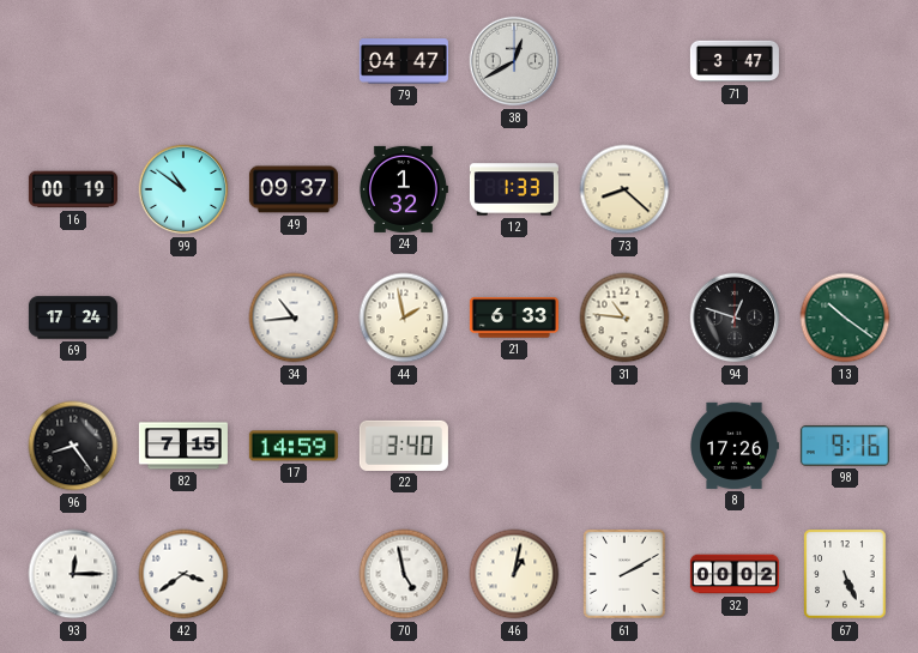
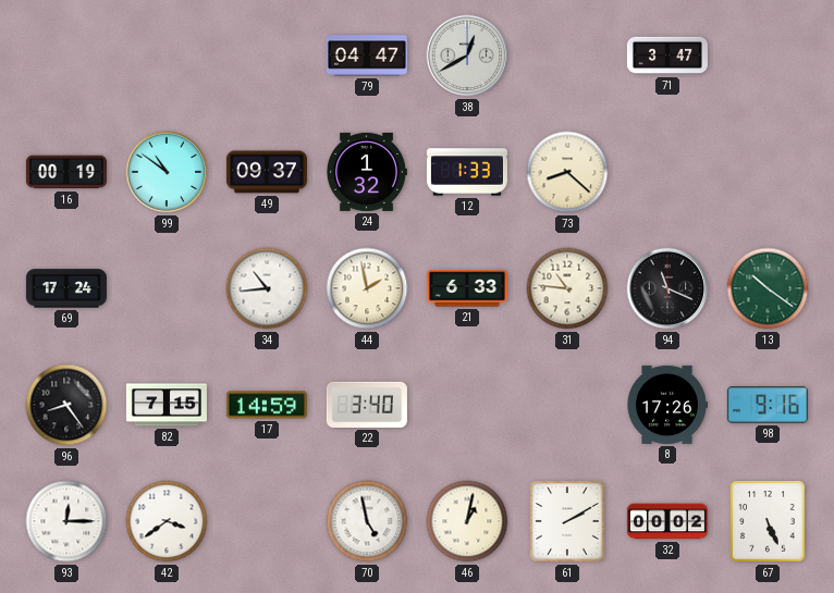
94: 12:48 -> 11:19
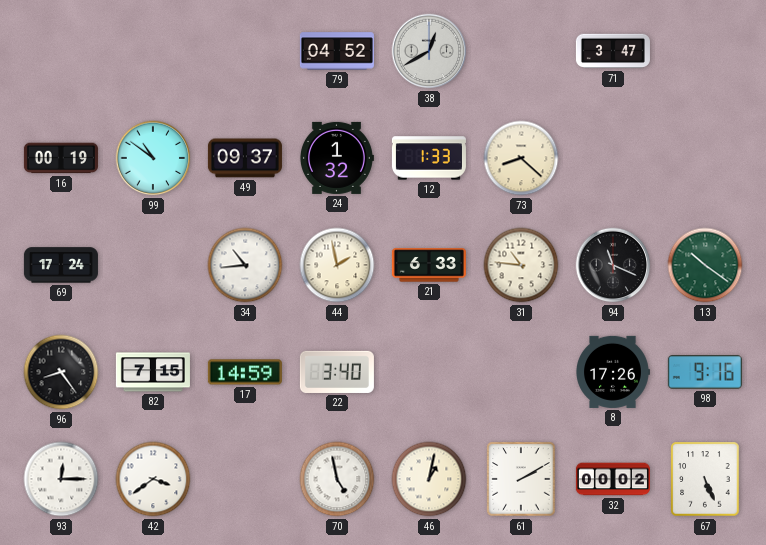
79: 04:47 -> 04:52
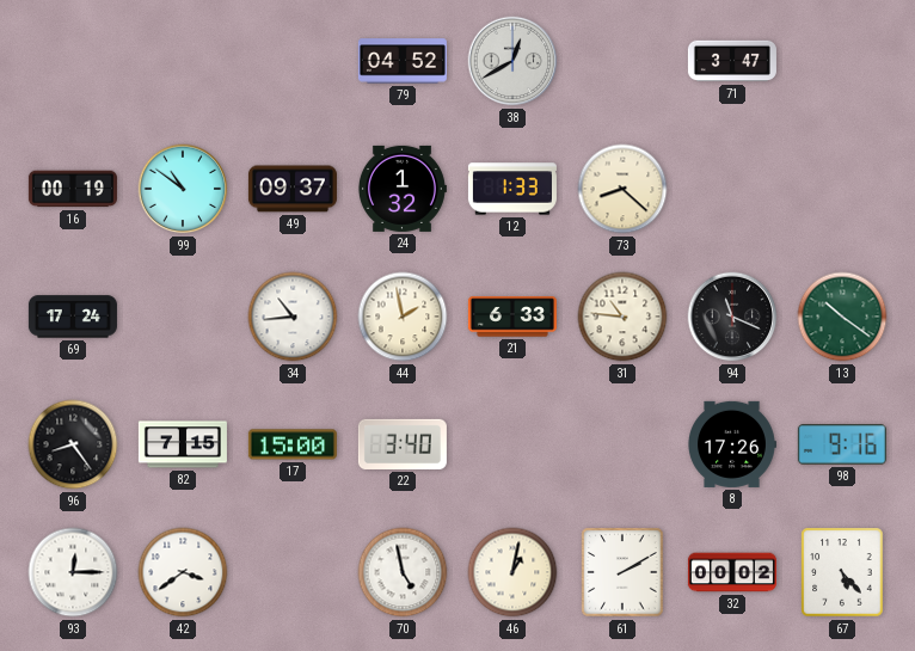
17: 14:59 -> 15:00
67: 5:26 -> 5:23
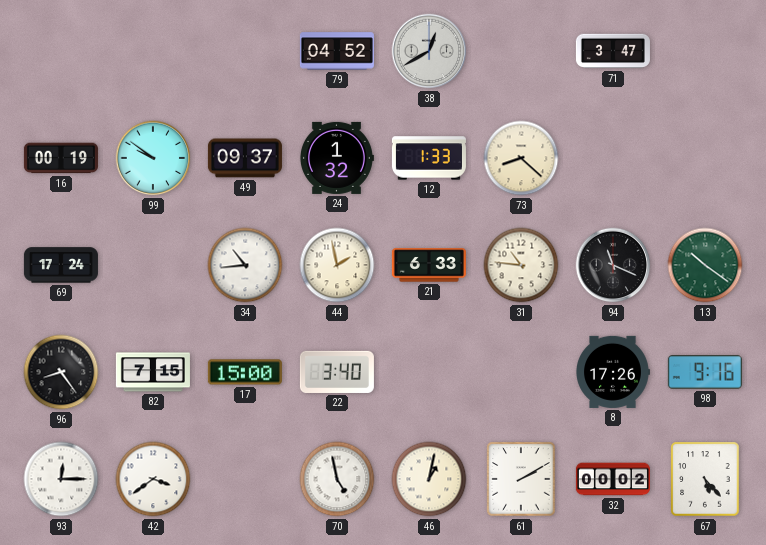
99: 10:51 -> 9:51
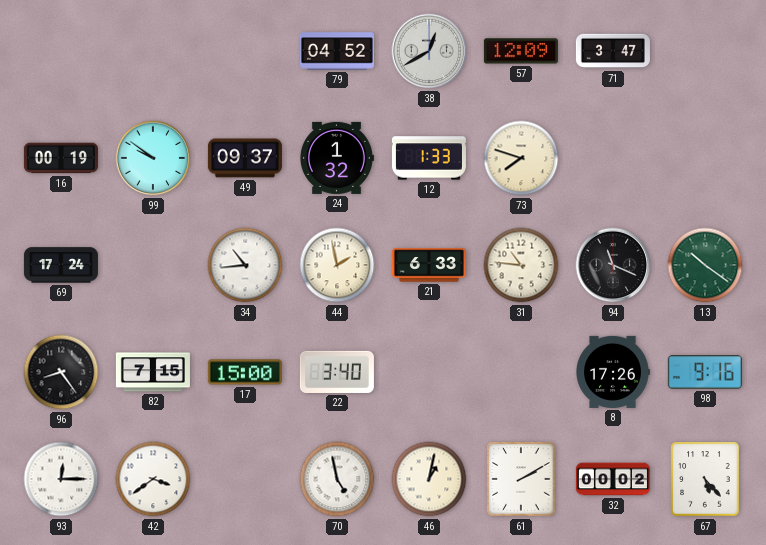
57: none -> 12:09
73: 8:22 -> 7:48
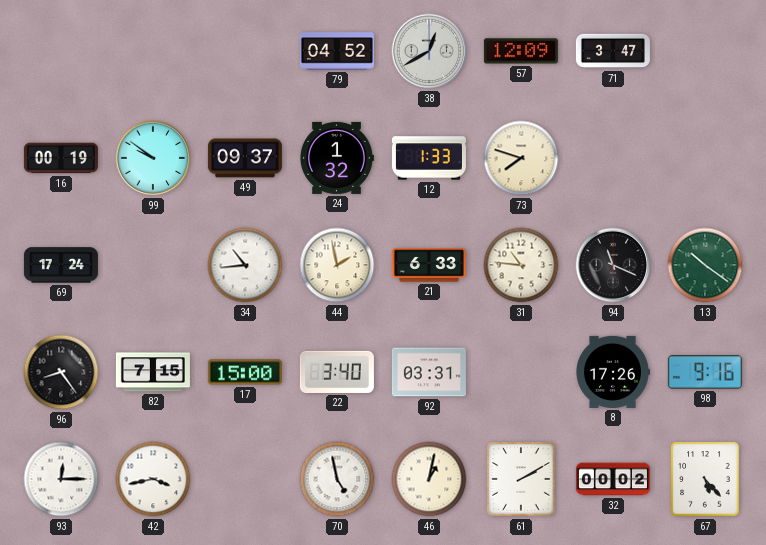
92: none -> 03:31
42: 3:39 -> 3:43
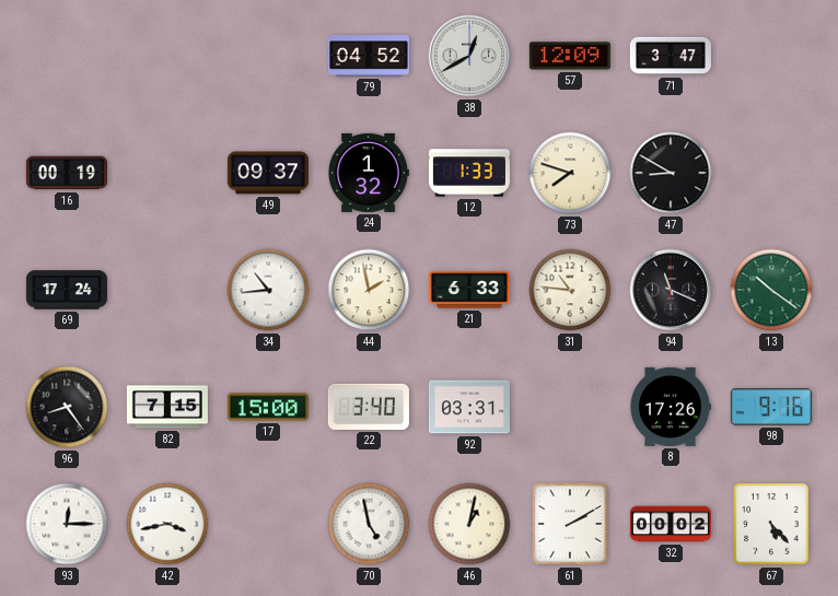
99: 9:51 -> none
47: none -> 8:50
